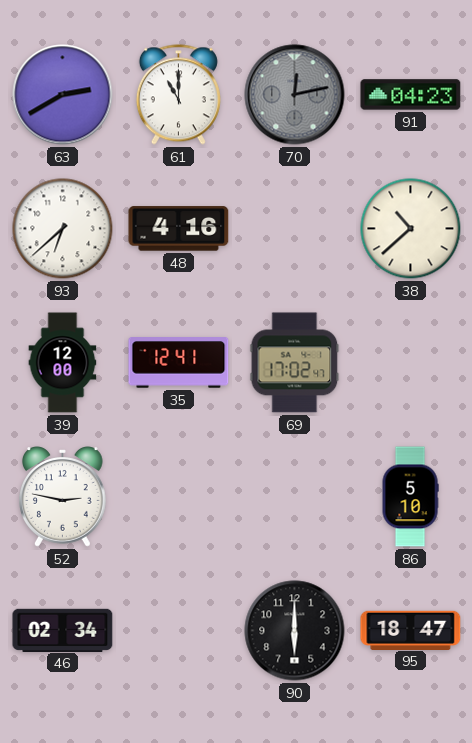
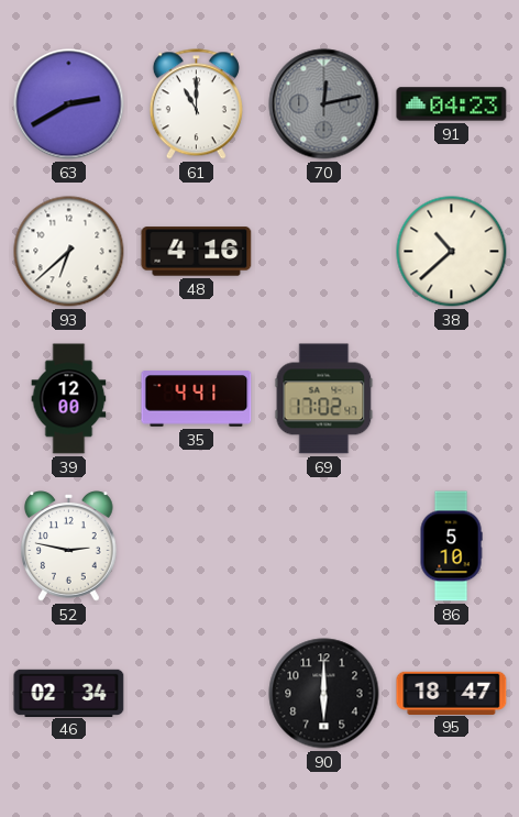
35: 12:41 -> 4:41
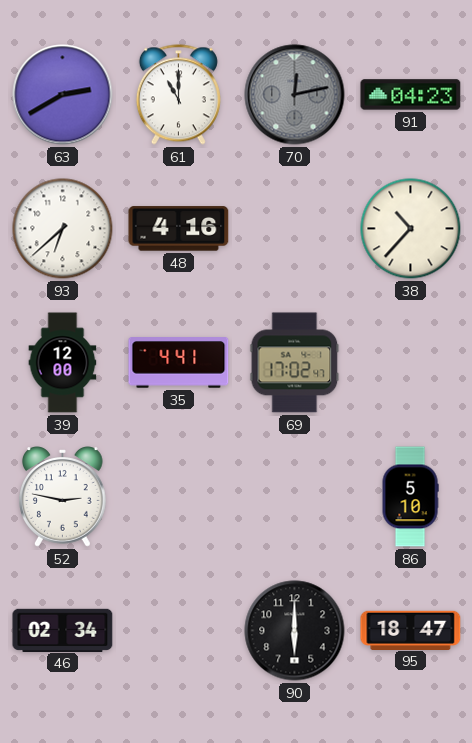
38: 10:38 -> 10:37
